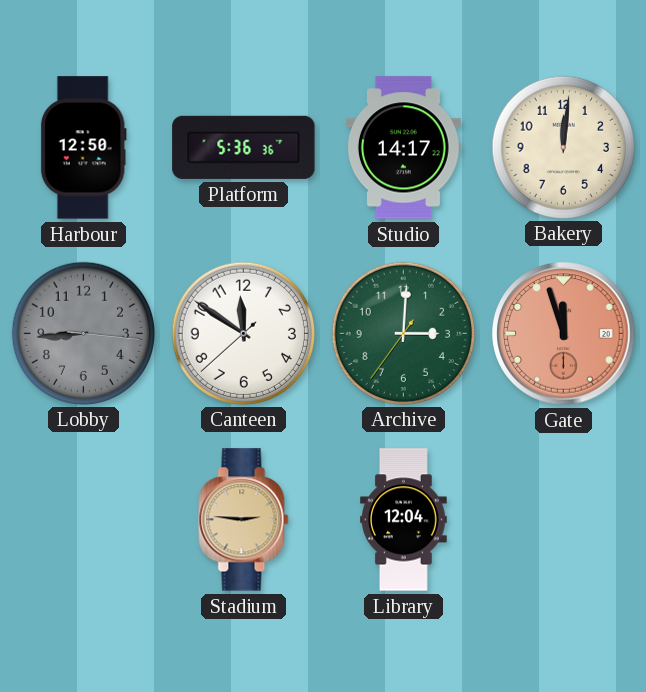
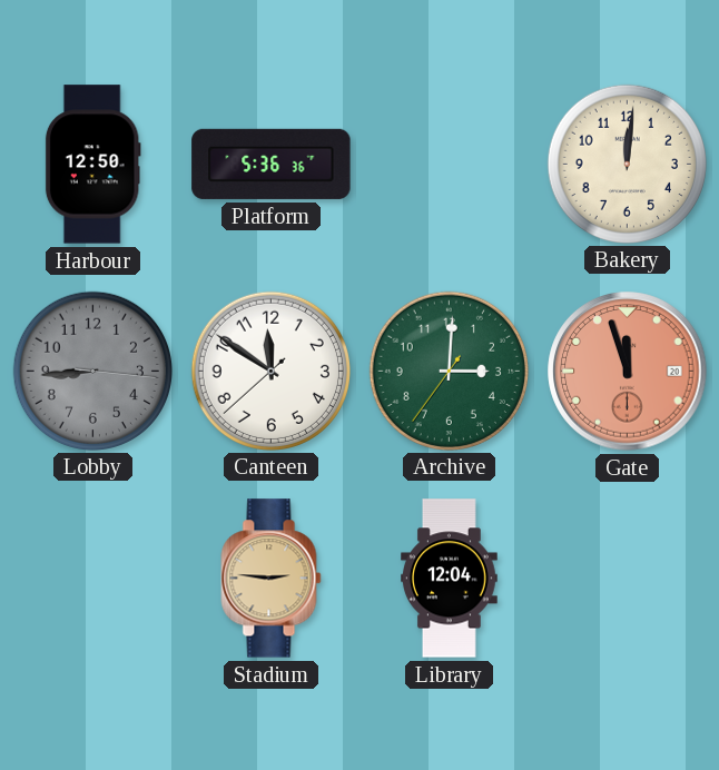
Studio: 14:17 -> none
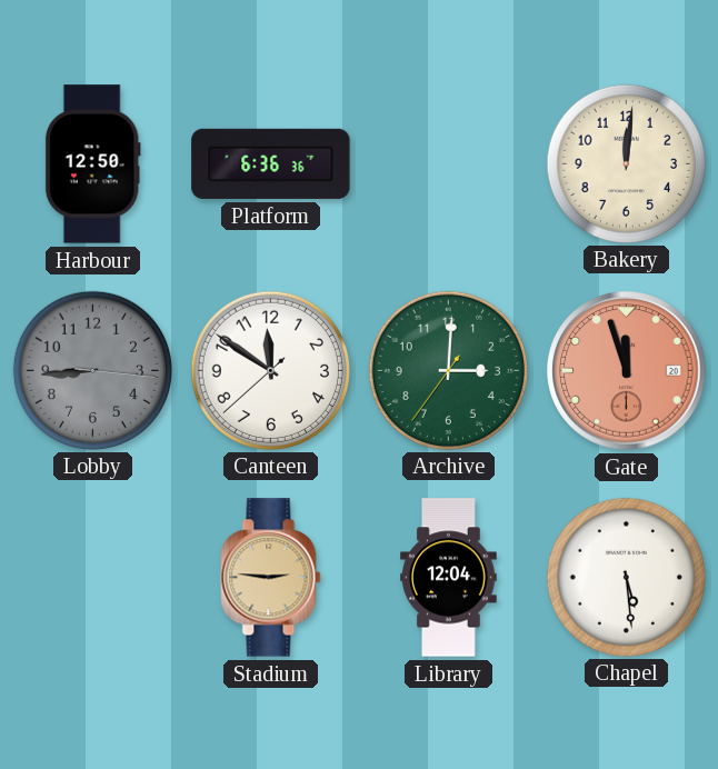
Platform: 5:36 -> 6:36
Chapel: none -> 5:29
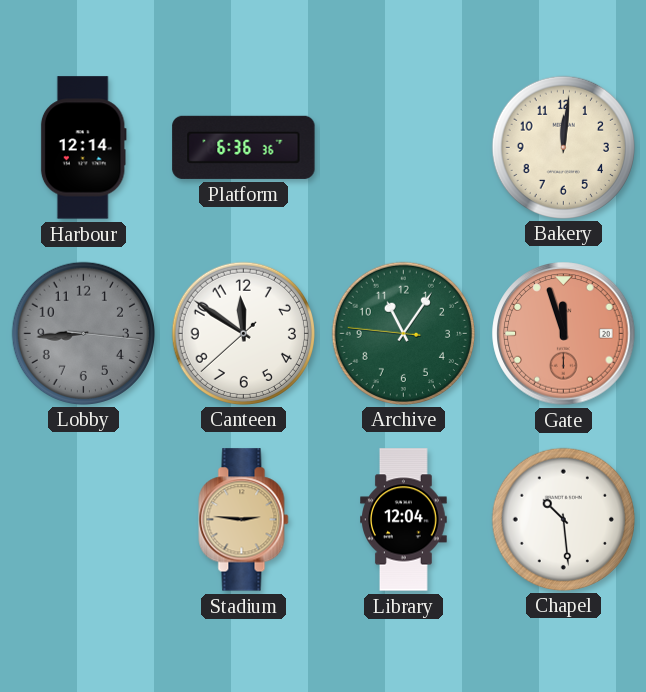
Harbour: 12:50 -> 12:14
Archive: 3:00 -> 11:05
Chapel: 5:29 -> 10:29
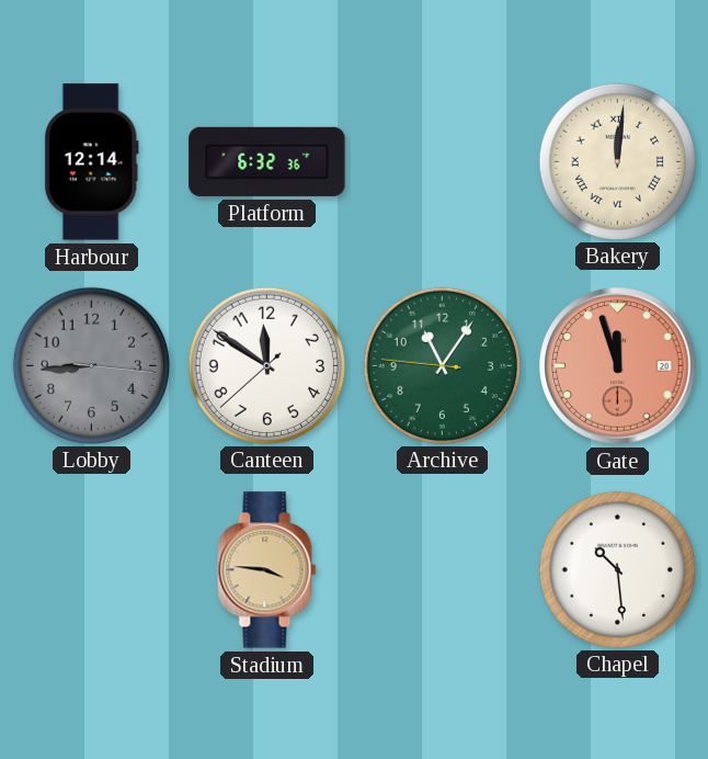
Platform: 6:36 -> 6:32
Bakery numerals: Arabic -> Roman
Stadium: 2:46 -> 3:46
Library: 12:04 -> none
